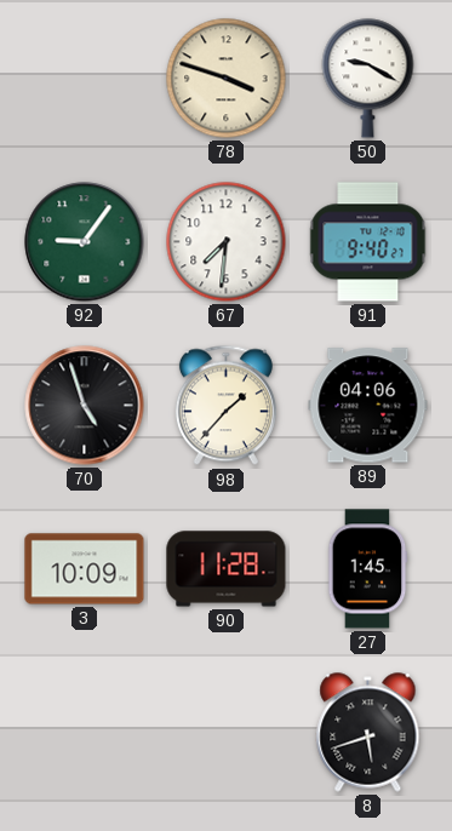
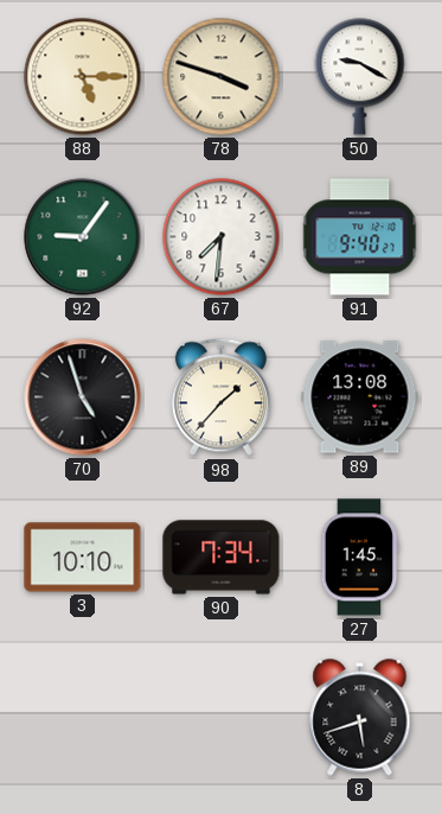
88: none -> 5:15
89: 04:06 -> 13:08
3: 10:09 -> 10:10
90: 11:28 -> 7:34
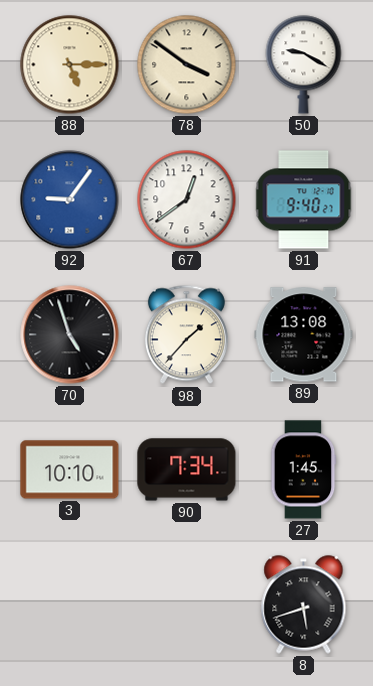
78: 3:48 -> 3:51
92 dial: green -> blue
67: 7:31 -> 12:39
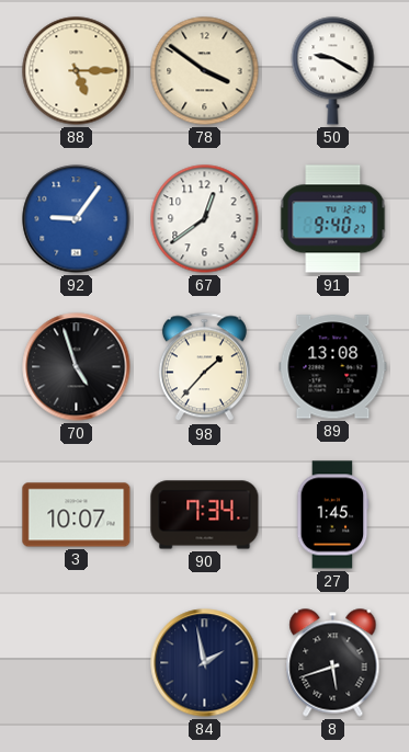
3: 10:10 -> 10:07
84: none -> 1:58
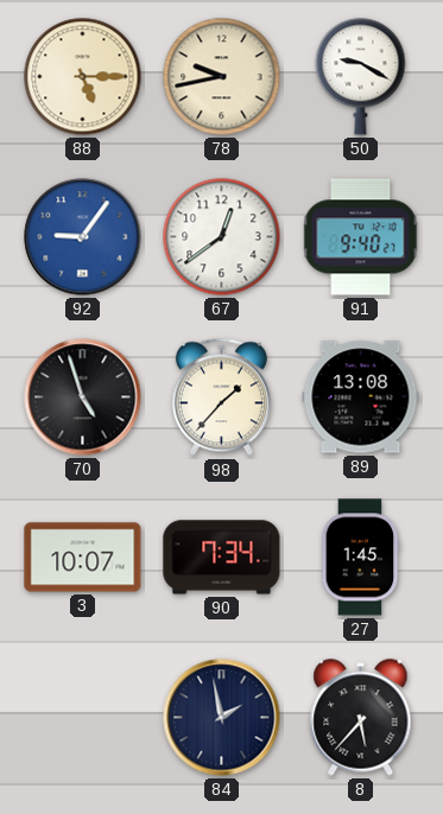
78: 3:51 -> 9:43
8: 5:42 -> 5:37
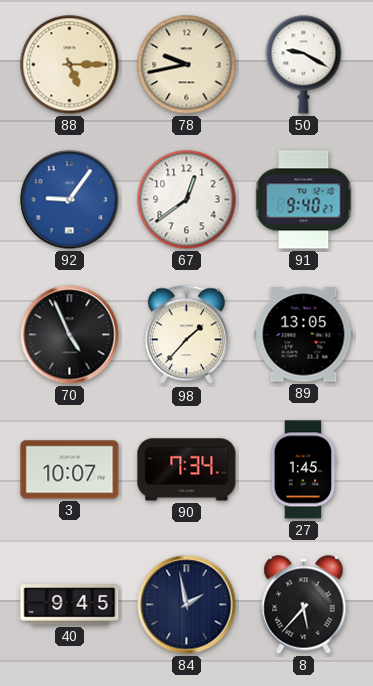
70: 4:57 -> 4:56
89: 13:08 -> 13:05
40: none -> 9:45
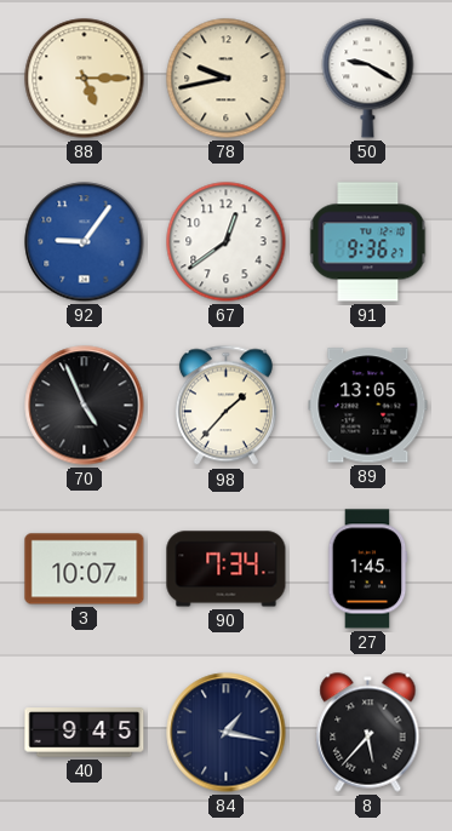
91: 9:40 -> 9:36
84: 1:58 -> 1:17
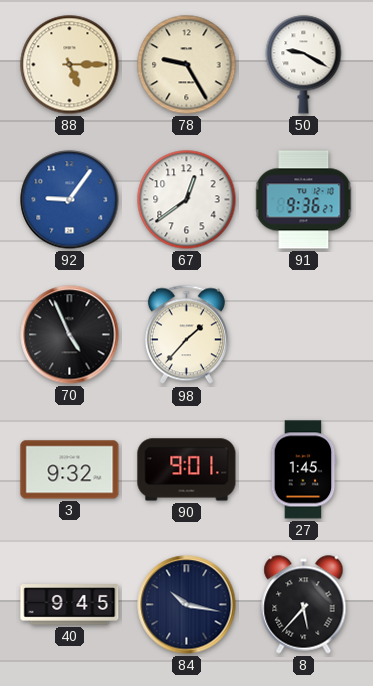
78: 9:43 -> 9:25
89: 13:05 -> none
3: 10:07 -> 9:32
90: 7:34 -> 9:01
84: 1:17 -> 10:17
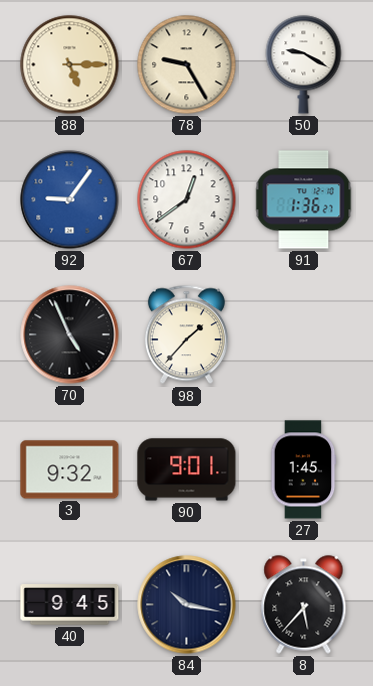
91: 9:36 -> 1:36
